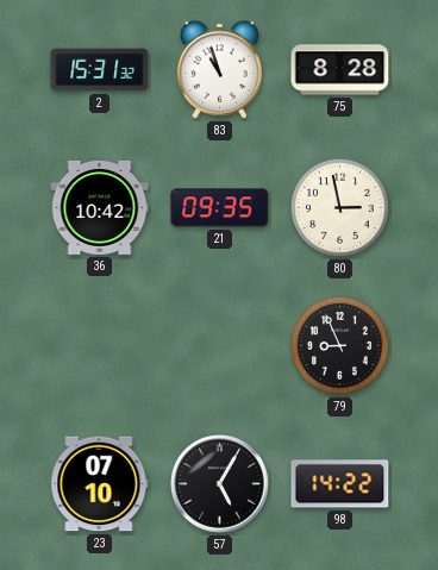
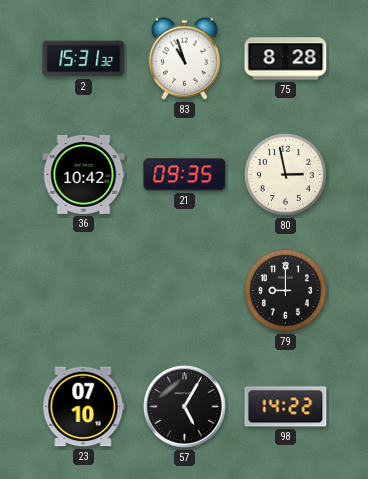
79: 8:56 -> 9:00
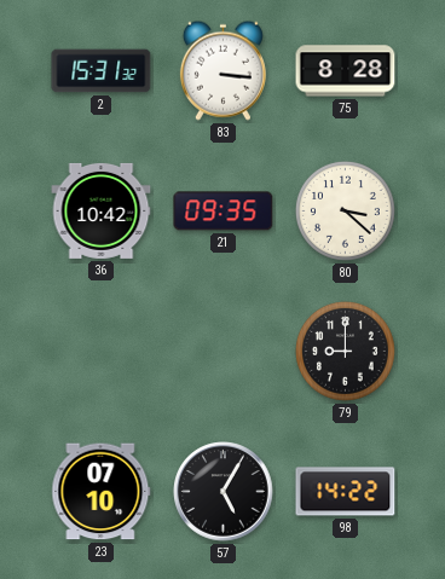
83: 10:57 -> 3:16
80: 2:58 -> 3:22
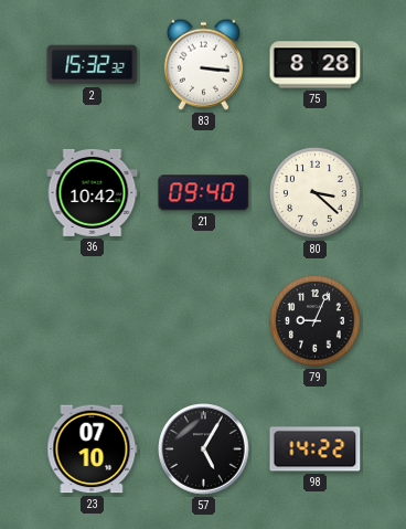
2: 15:31 -> 15:32
21: 09:35 -> 09:40
79: 9:00 -> 9:04
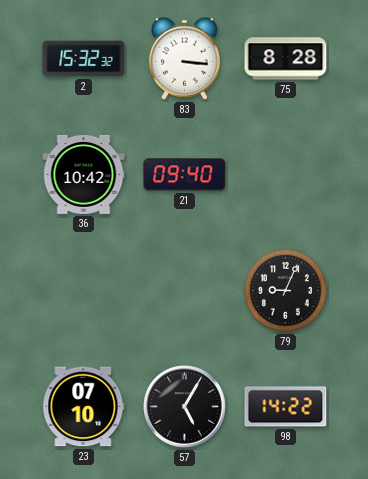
80: 3:22 -> none
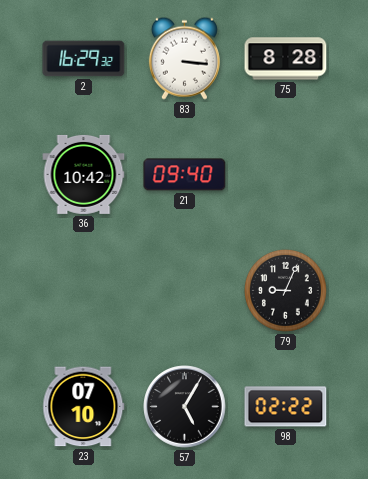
2: 15:32 -> 16:29
98: 14:22 -> 02:22
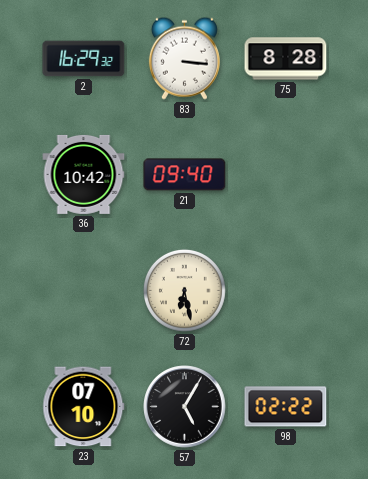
72: none -> 6:28
79: 9:04 -> none
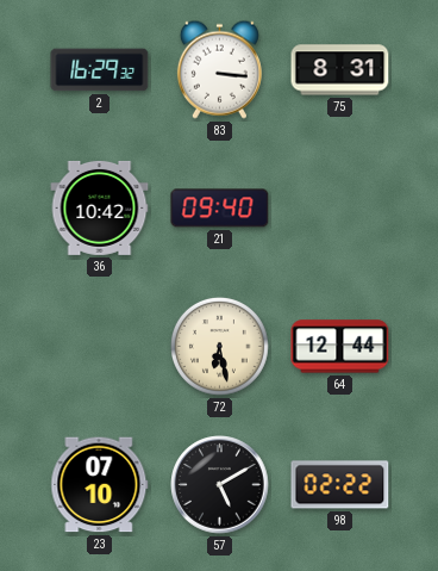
75: 8:28 -> 8:31
64: none -> 12:44
57: 5:05 -> 5:10
